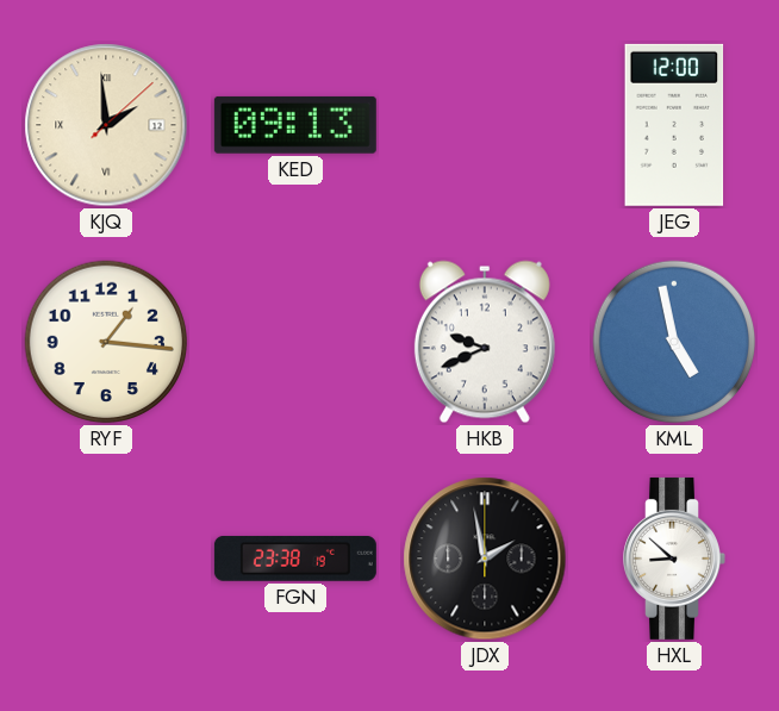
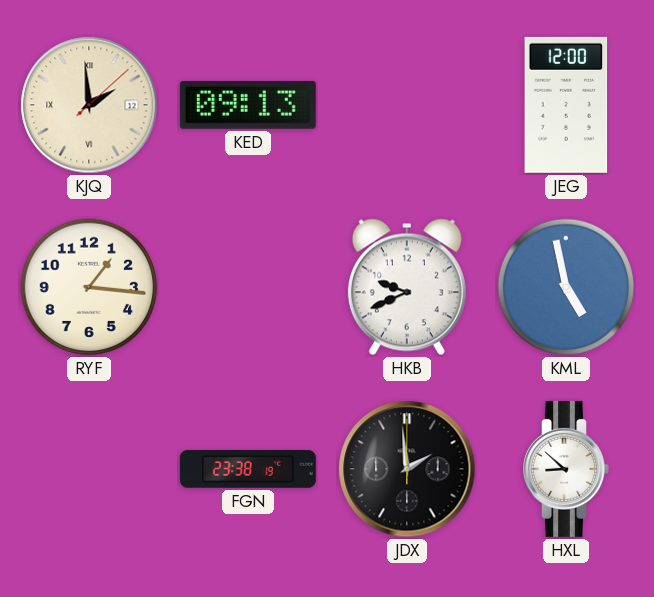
JDX: 1:58 -> 1:59
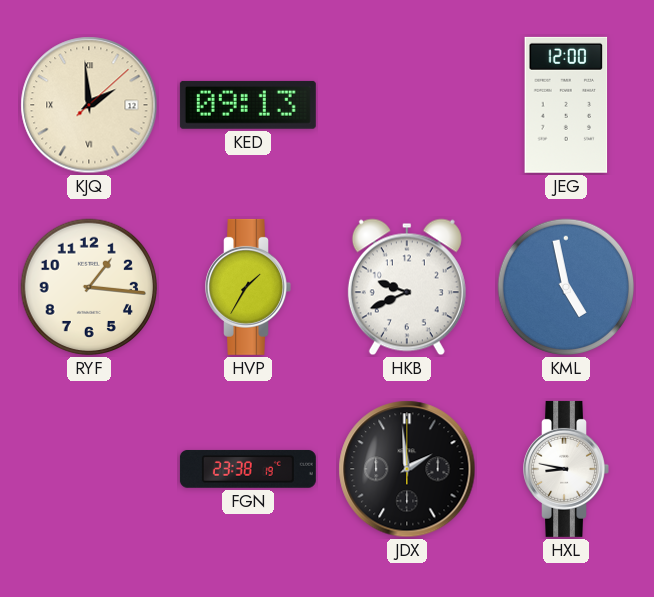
HVP: none -> 1:35
HXL: 8:52 -> 8:47
